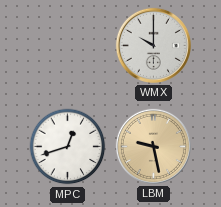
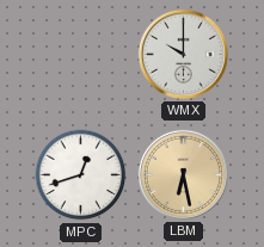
LBM: 9:28 -> 6:28
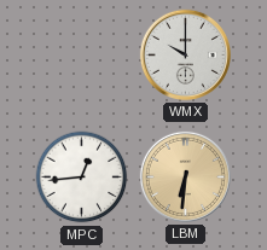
MPC: 12:42 -> 12:44
LBM: 6:28 -> 6:31
